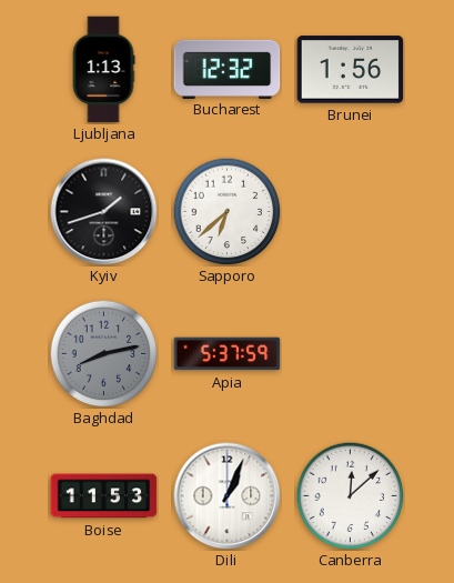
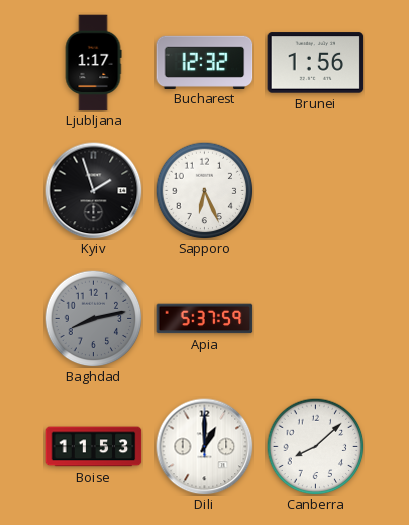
Ljubljana: 1:13 -> 1:17
Kyiv: 1:42 -> 1:57
Sapporo: 6:38 -> 6:26
Dili: 1:04 -> 1:00
Canberra: 12:08 -> 8:08
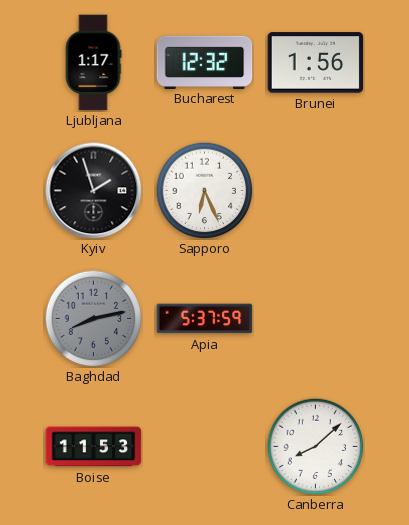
Dili: 1:00 -> none
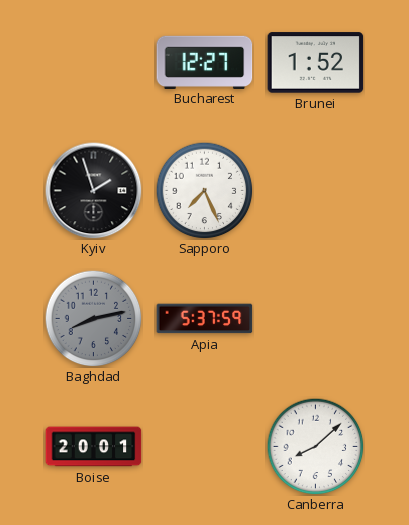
Ljubljana: 1:17 -> none
Bucharest: 12:32 -> 12:27
Brunei: 1:56 -> 1:52
Sapporo: 6:26 -> 7:26
Boise: 11:53 -> 20:01
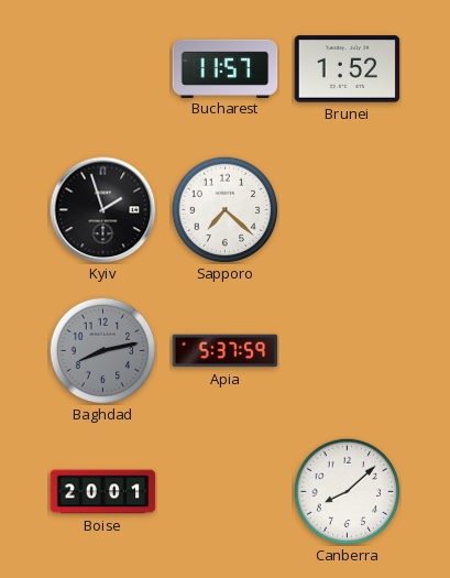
Bucharest: 12:27 -> 11:57
Sapporo: 7:26 -> 7:22
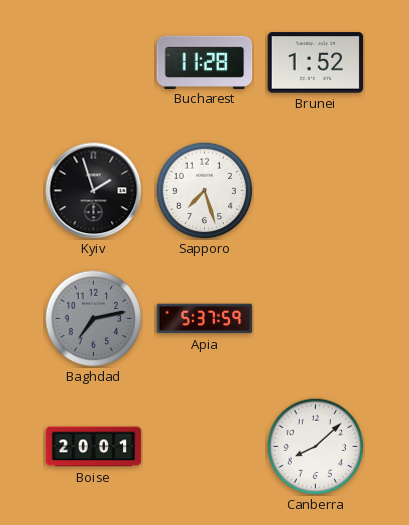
Bucharest: 11:57 -> 11:28
Sapporo: 7:22 -> 7:27
Baghdad: 8:13 -> 7:13
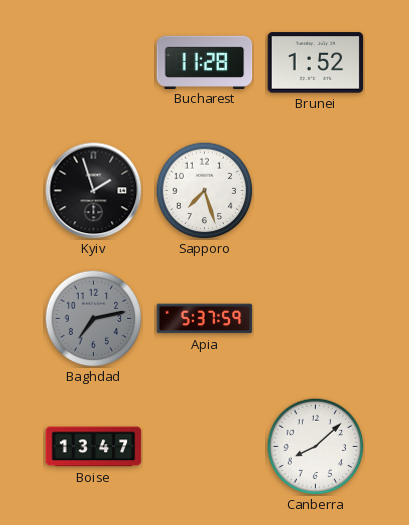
Boise: 20:01 -> 13:47
